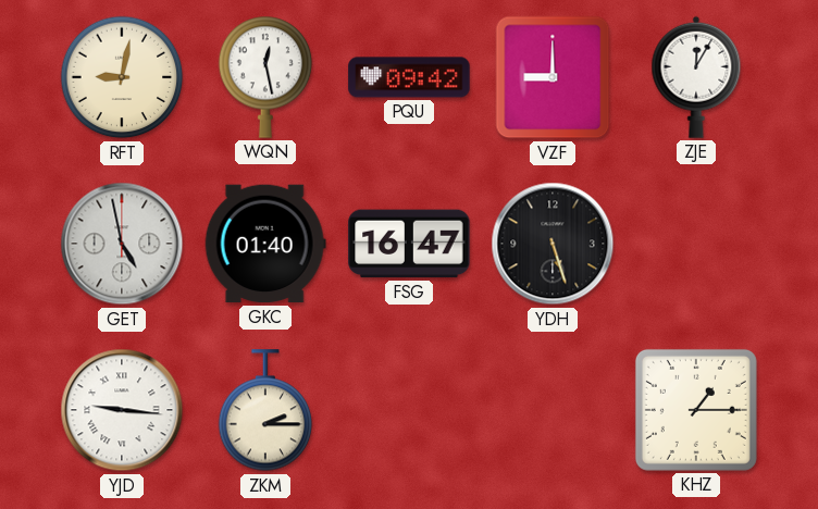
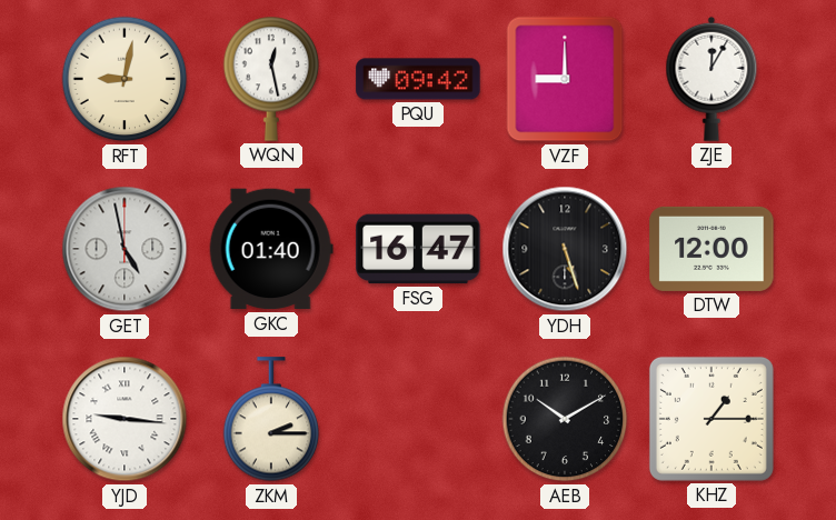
DTW: none -> 12:00
AEB: none -> 10:10
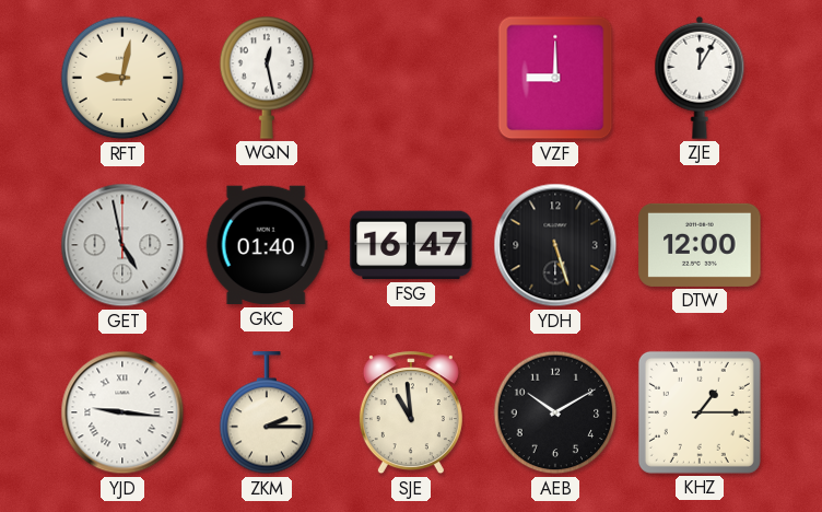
PQU: 09:42 -> none
SJE: none -> 10:59
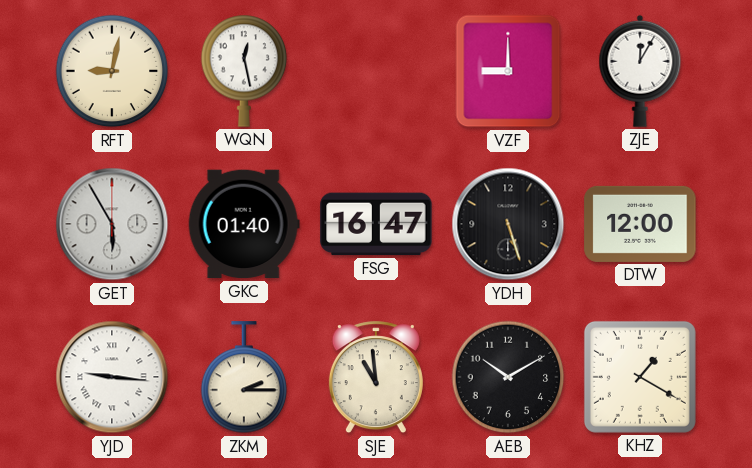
GET: 4:58 -> 5:55
KHZ: 1:15 -> 1:20
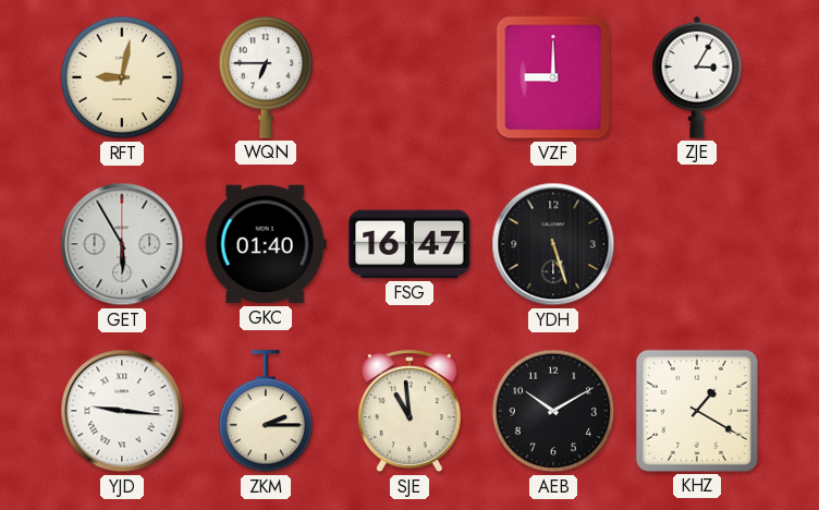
WQN: 12:28 -> 6:45
ZJE: 12:05 -> 3:05
DTW: 12:00 -> none
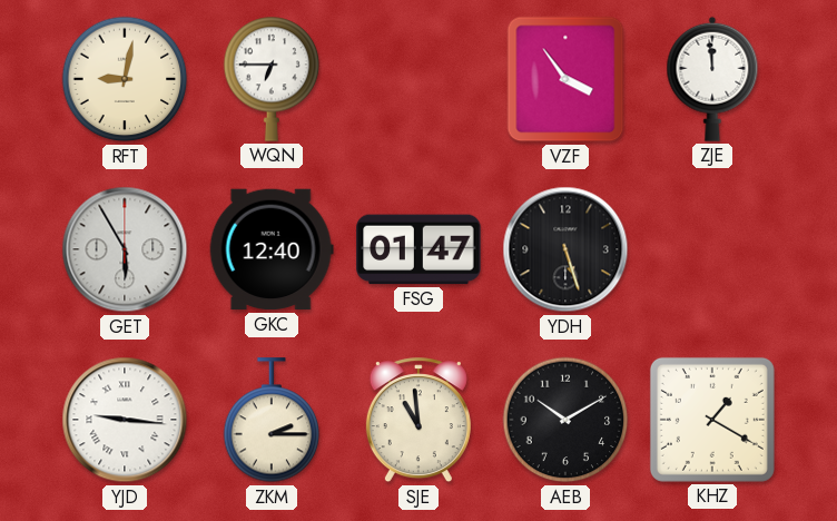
VZF: 9:00 -> 3:54
ZJE: 3:05 -> 11:59
GKC: 01:40 -> 12:40
FSG: 16:47 -> 01:47
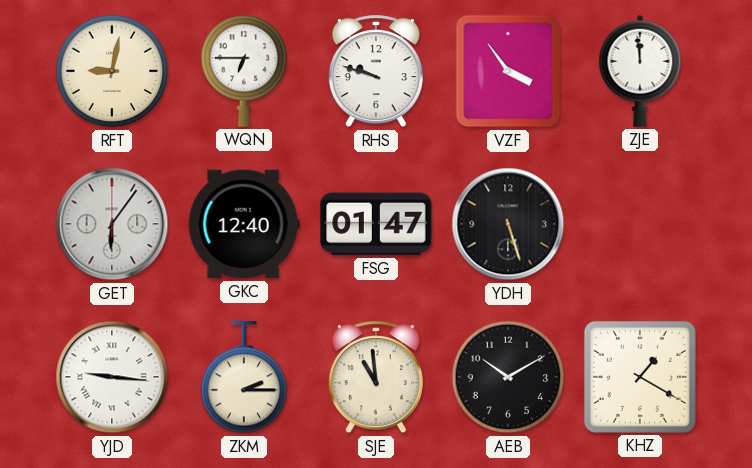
RHS: none -> 9:48
GET: 5:55 -> 6:06
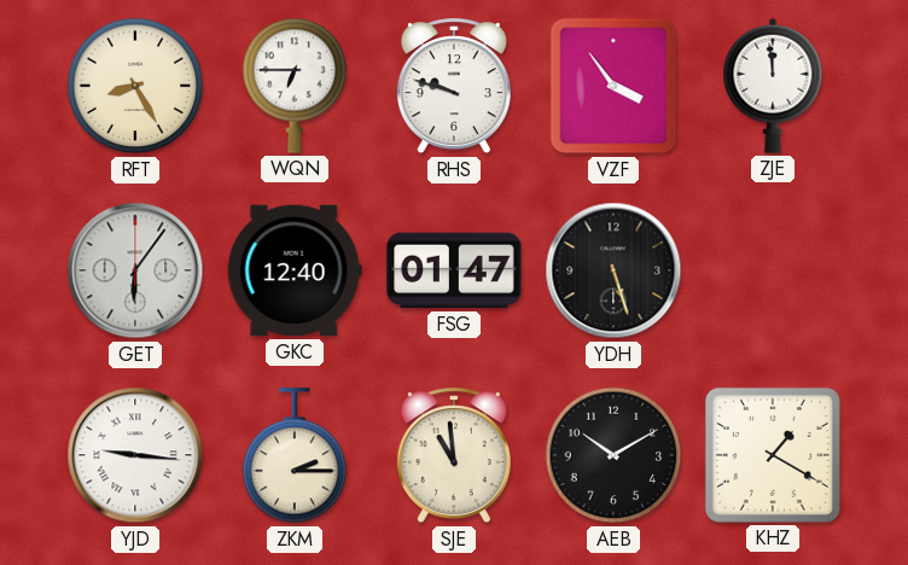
RFT: 9:02 -> 8:25
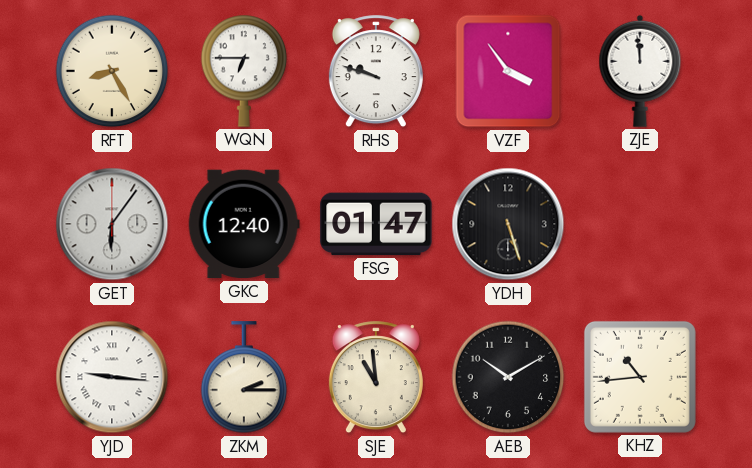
KHZ: 1:20 -> 10:44
